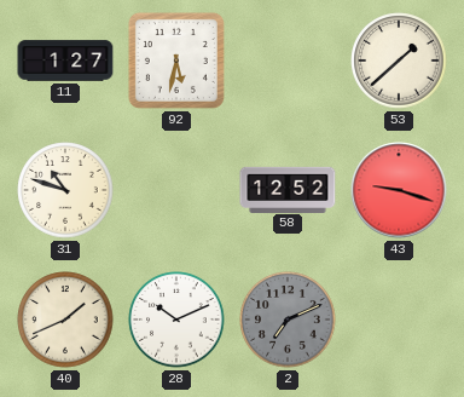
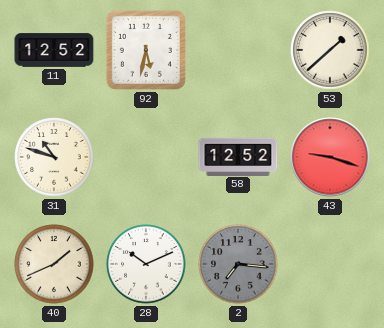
11: 1:27 -> 12:52
2: 7:11 -> 7:16
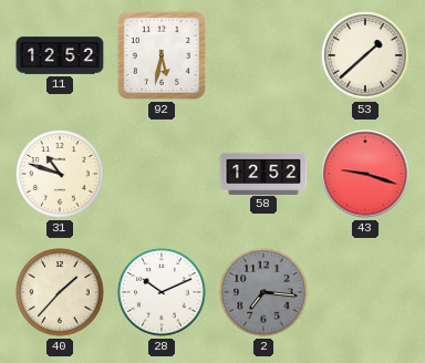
40: 1:41 -> 1:37
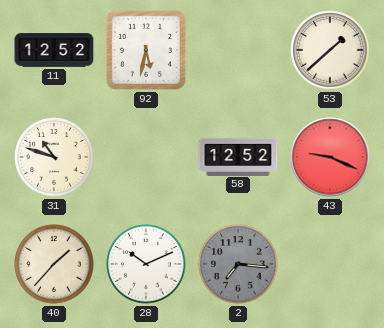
43: 9:18 -> 9:19
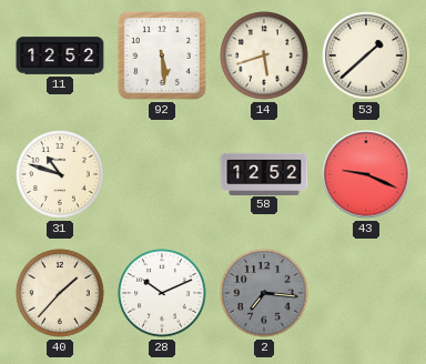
92: 5:32 -> 5:29
14: none -> 5:42
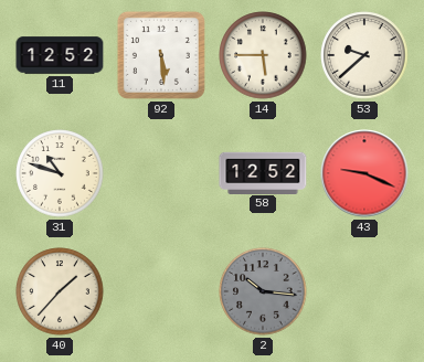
14: 5:42 -> 5:45
53: 1:38 -> 9:38
28: 10:11 -> none
2: 7:16 -> 10:16
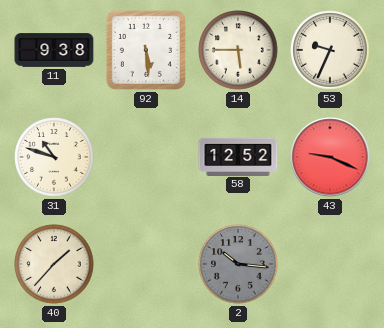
11: 12:52 -> 9:38
53: 9:38 -> 9:34
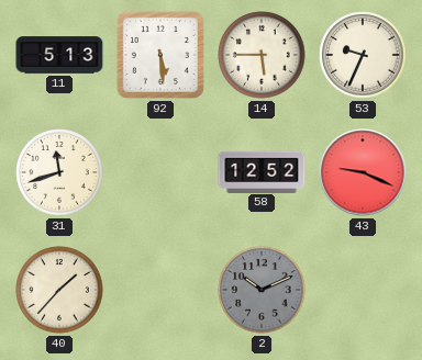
11: 9:38 -> 5:13
31: 10:48 -> 11:42
2: 10:16 -> 10:11
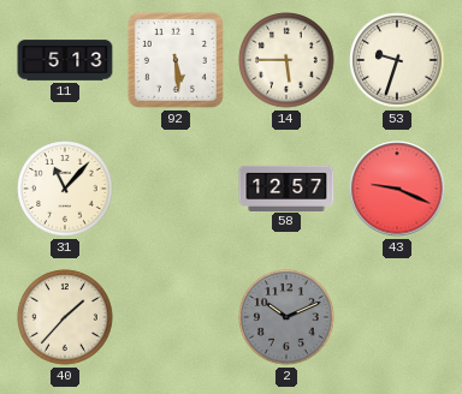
53: 9:34 -> 9:33
31: 11:42 -> 11:07
58: 12:52 -> 12:57
